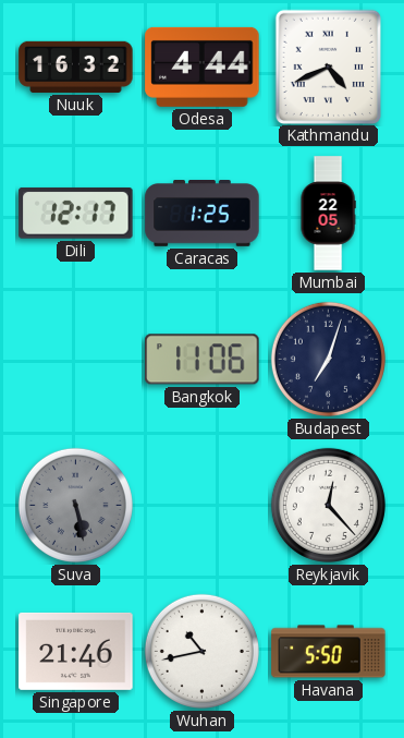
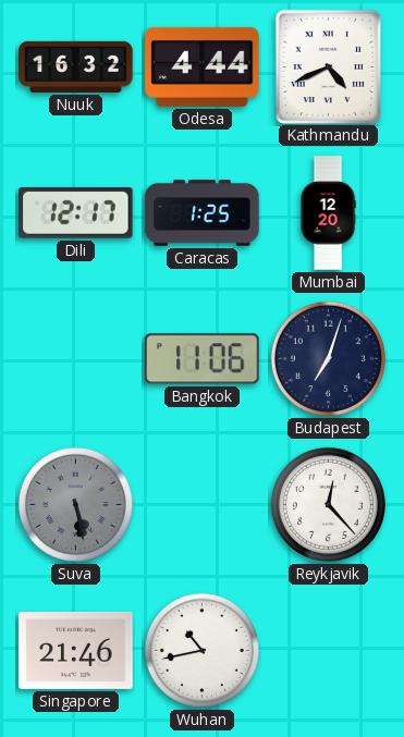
Mumbai: 22:05 -> 12:20
Havana: 5:50 -> none
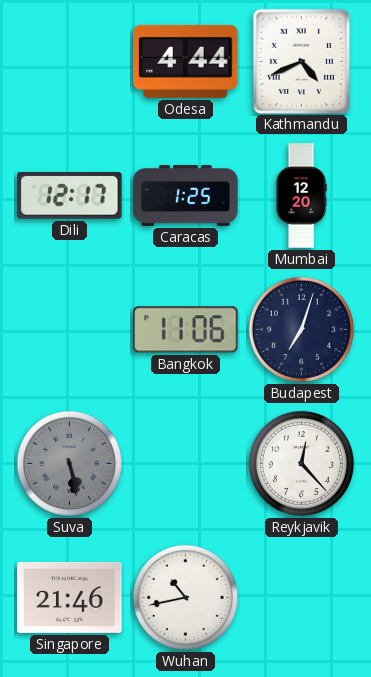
Nuuk: 16:32 -> none
